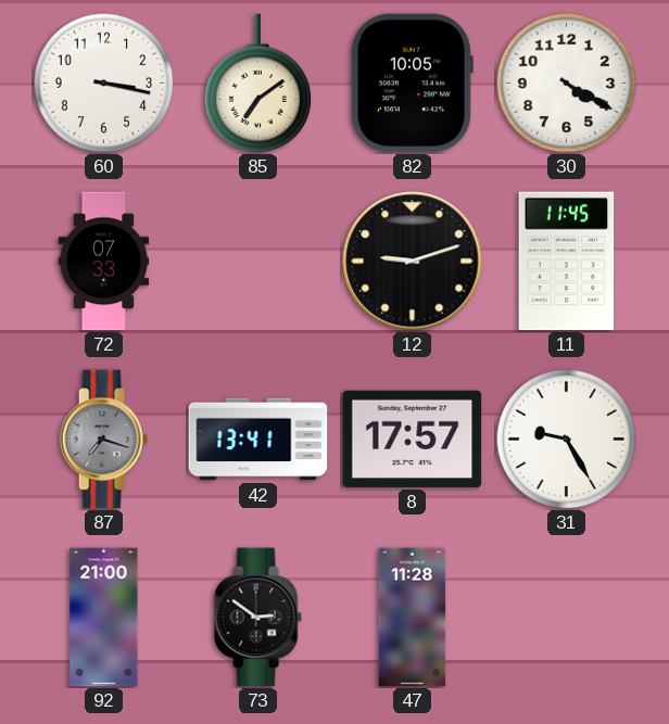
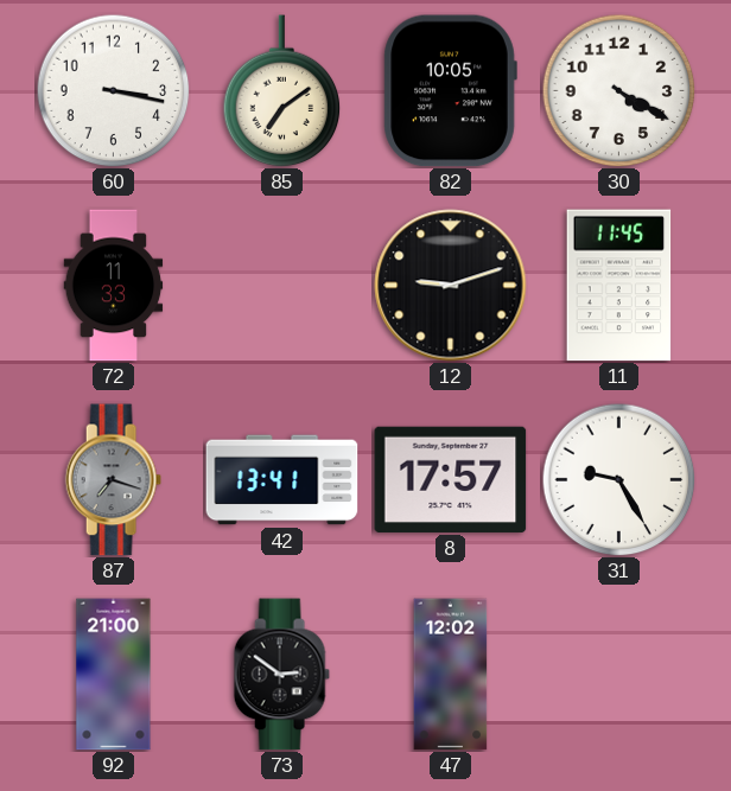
72: 07:33 -> 11:33
47: 11:28 -> 12:02
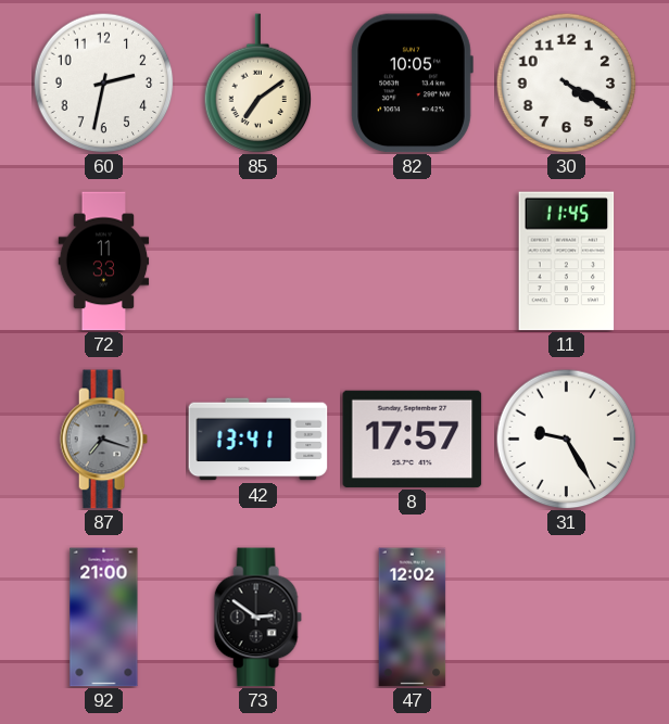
60: 3:17 -> 2:32
12: 9:12 -> none
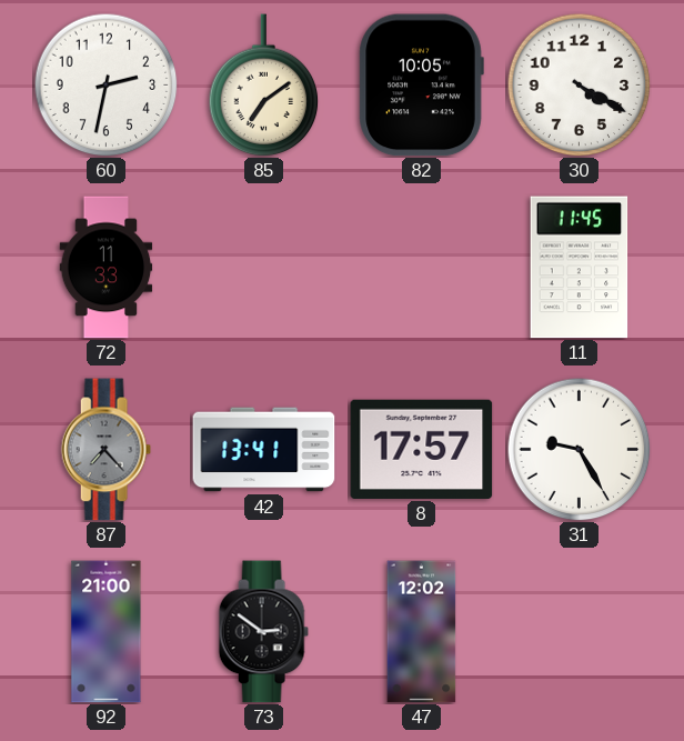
87: 7:18 -> 7:23
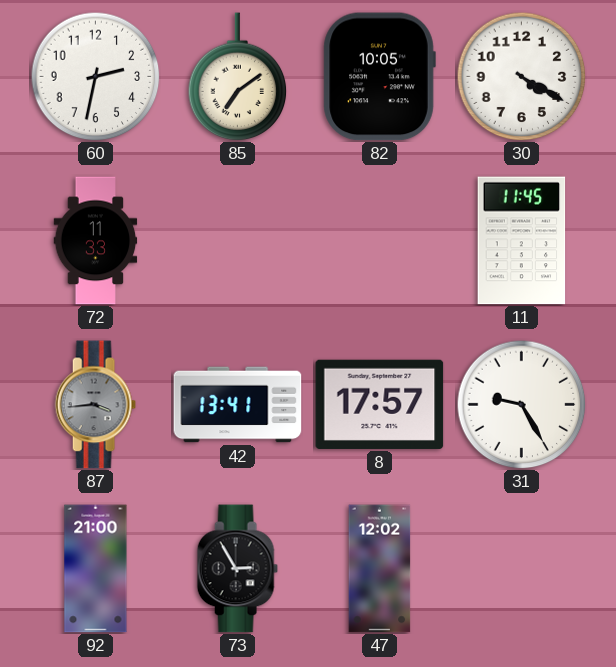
87: 7:23 -> 3:44
73: 2:51 -> 2:55
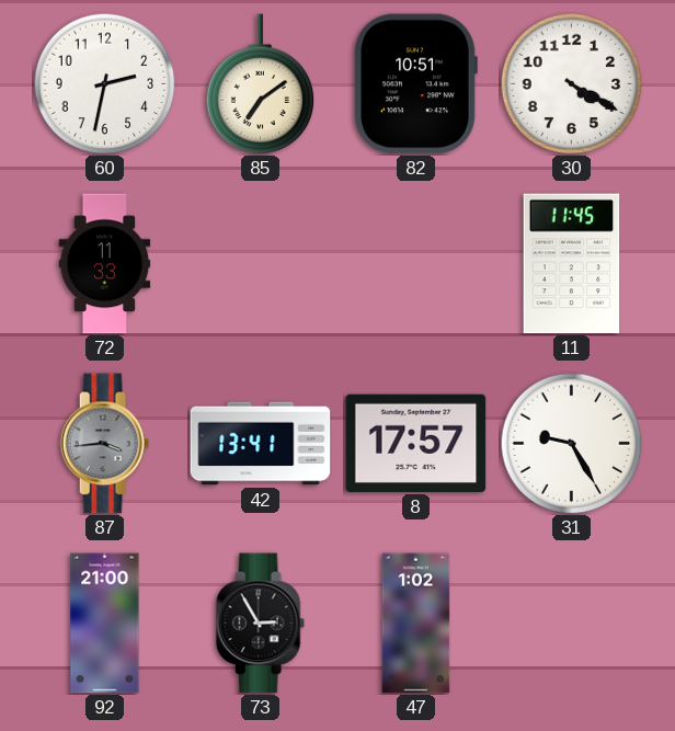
82: 10:05 -> 10:51
47: 12:02 -> 1:02
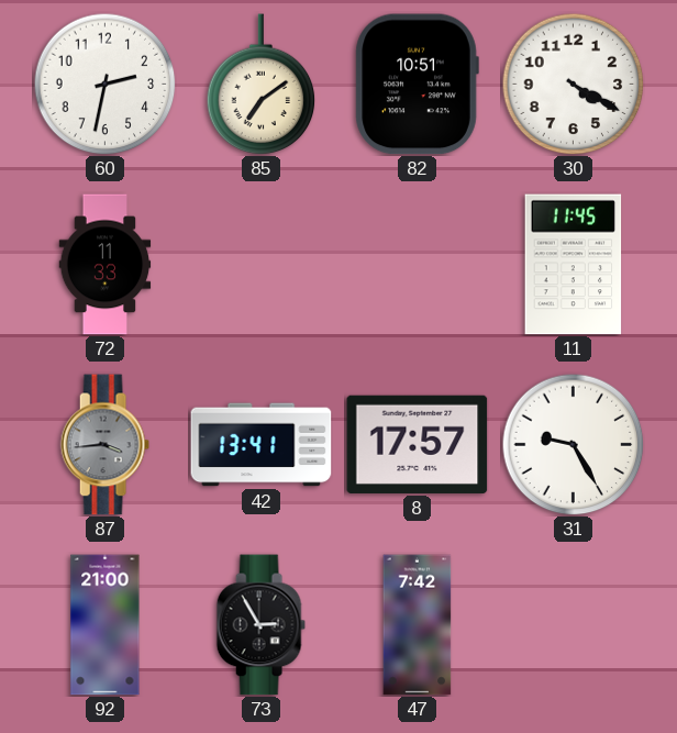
47: 1:02 -> 7:42
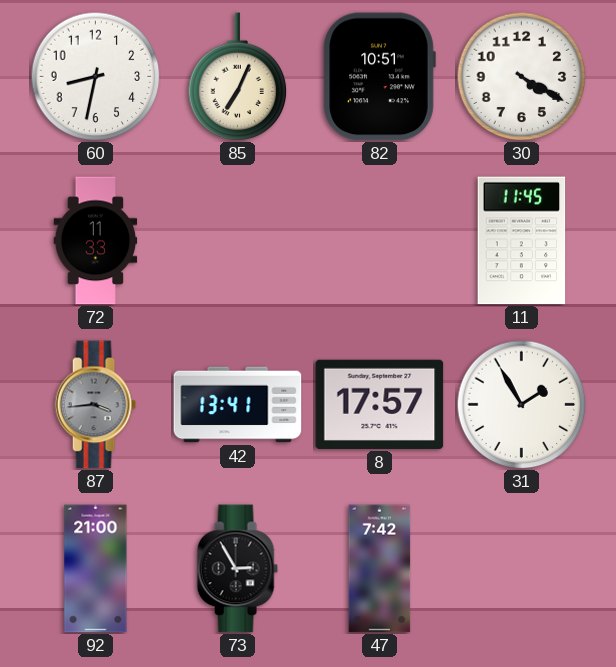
60: 2:32 -> 8:32
85: 7:09 -> 7:04
31: 9:25 -> 1:55
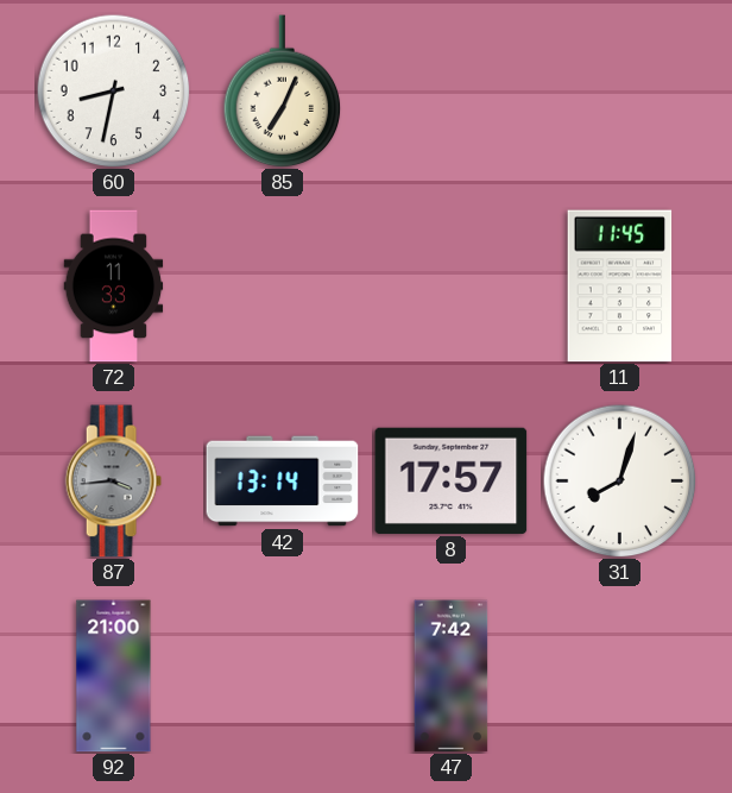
82: 10:51 -> none
30: 4:20 -> none
42: 13:41 -> 13:14
31: 1:55 -> 8:03
73: 2:55 -> none
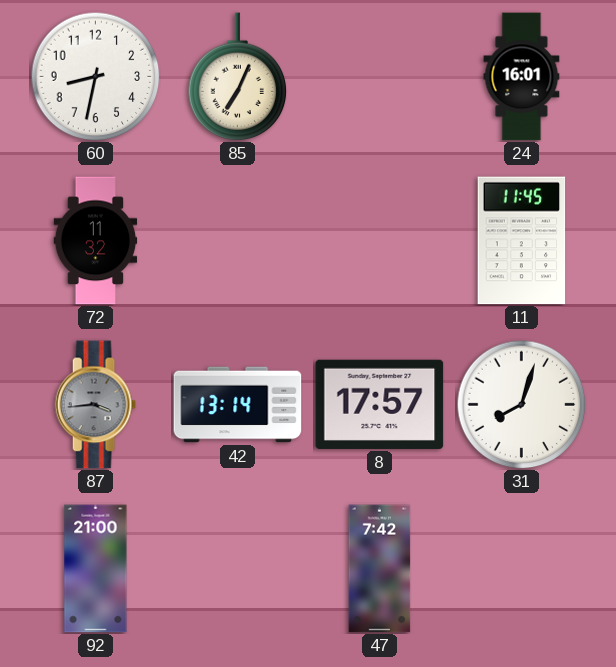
24: none -> 16:01
72: 11:33 -> 11:32
